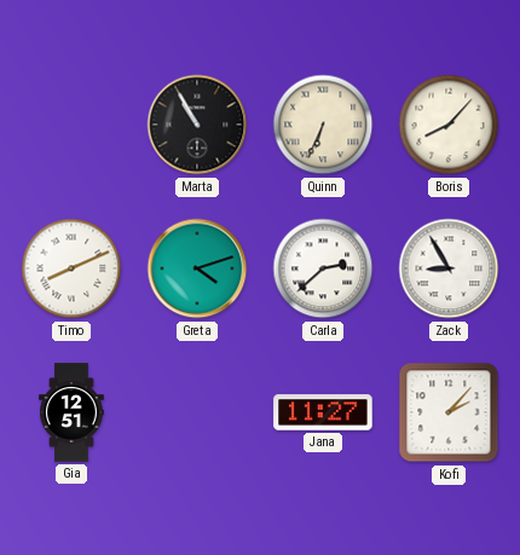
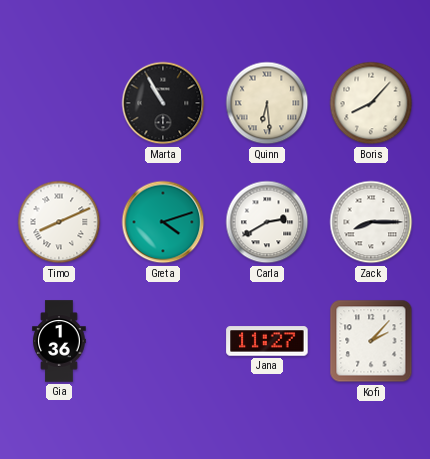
Quinn: 6:34 -> 6:29
Carla: 2:38 -> 2:40
Zack: 8:55 -> 8:15
Gia: 12:51 -> 1:36
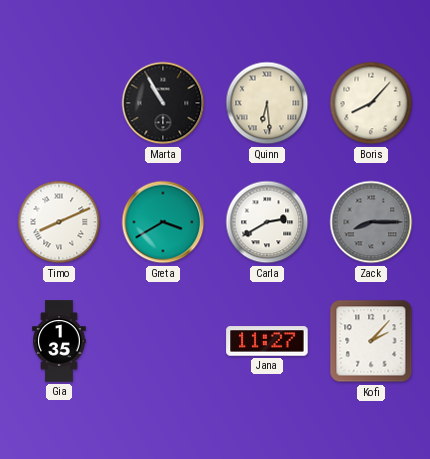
Greta: 4:12 -> 3:40
Zack dial: white -> grey
Gia: 1:36 -> 1:35
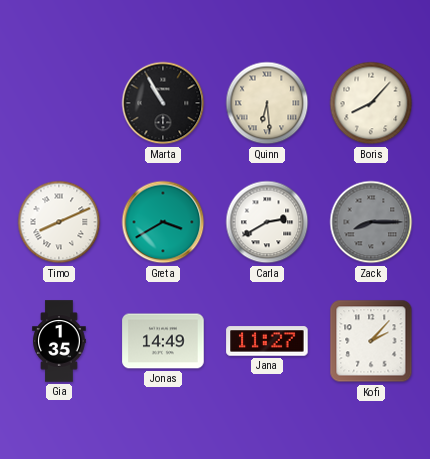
Jonas: none -> 14:49
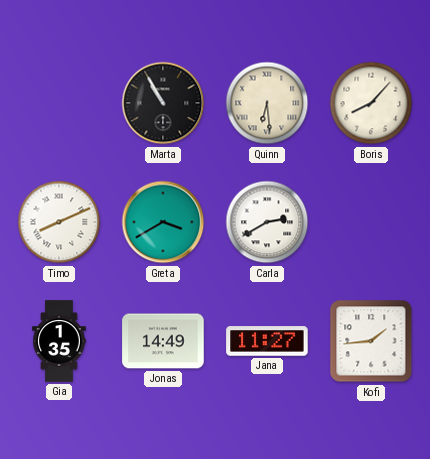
Zack: 8:15 -> none
Kofi: 2:07 -> 1:44
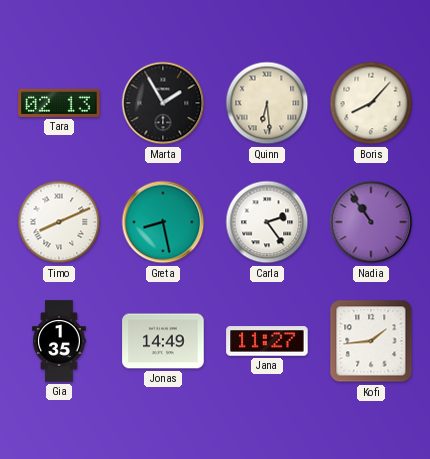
Tara: none -> 02:13
Marta: 10:55 -> 1:55
Greta: 3:40 -> 8:28
Carla: 2:40 -> 2:24
Nadia: none -> 10:54
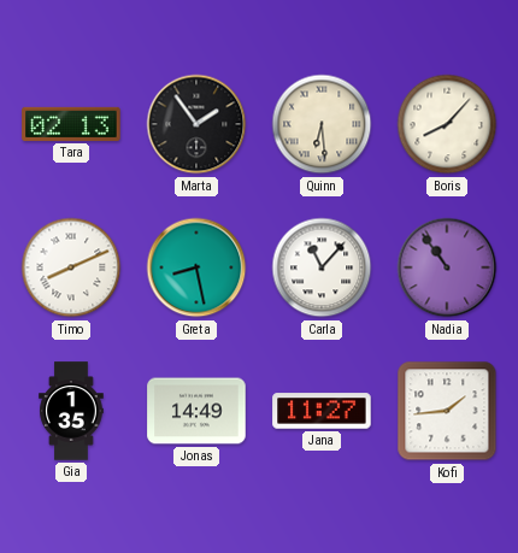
Marta: 1:55 -> 1:54
Carla: 2:24 -> 11:07
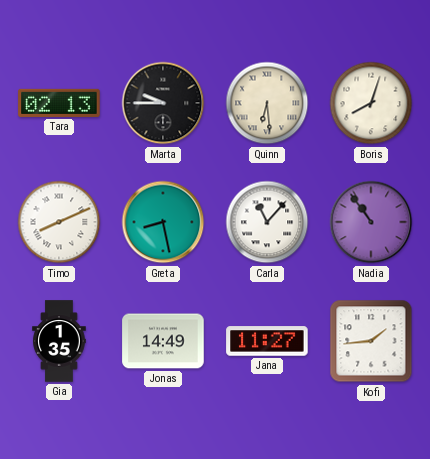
Marta: 1:54 -> 9:45
Boris: 8:07 -> 8:03
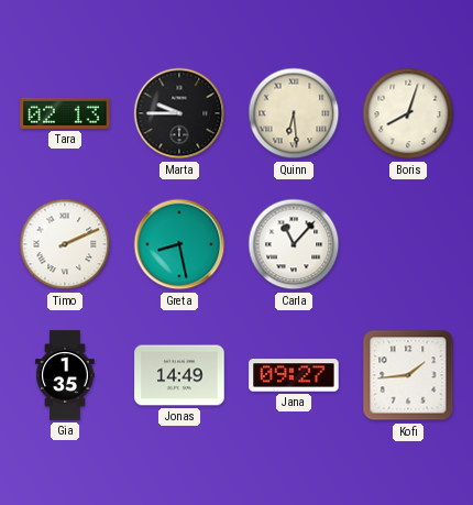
Timo: 8:11 -> 2:11
Nadia: 10:54 -> none
Jana: 11:27 -> 09:27
